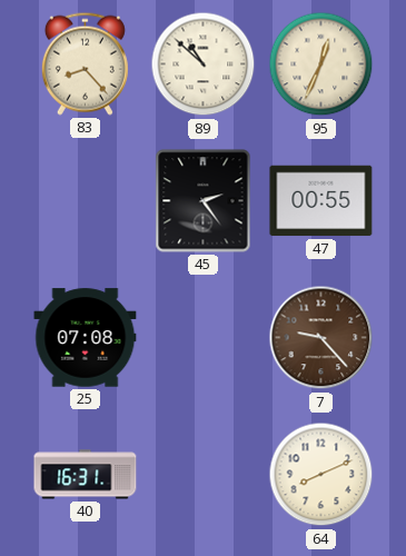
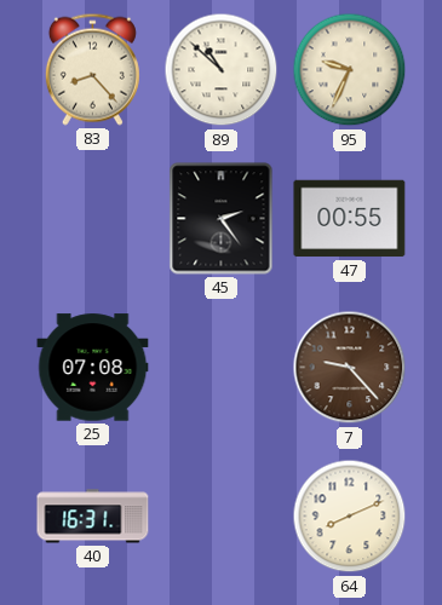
95: 12:34 -> 9:34
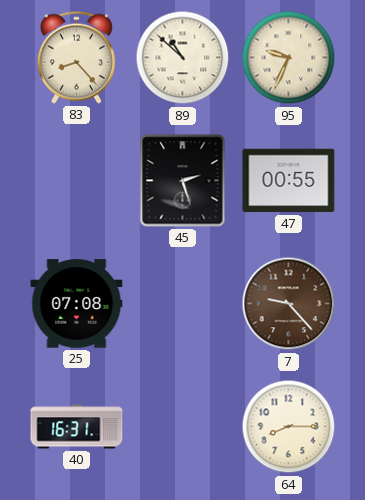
45: 2:24 -> 2:27
64: 8:11 -> 8:15
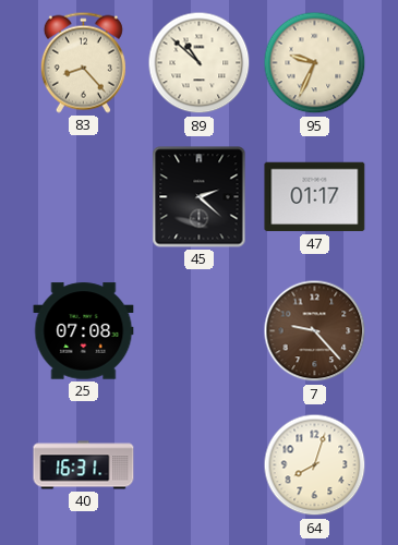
45: 2:27 -> 2:22
47: 00:55 -> 01:17
64: 8:15 -> 8:03
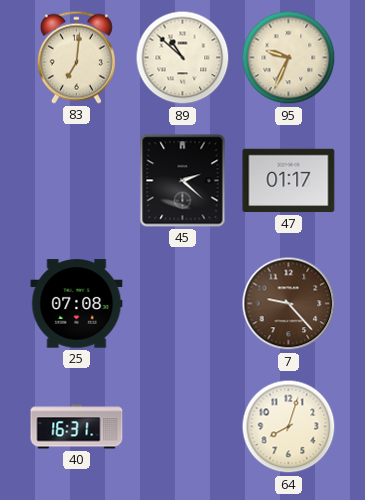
83: 8:23 -> 7:01
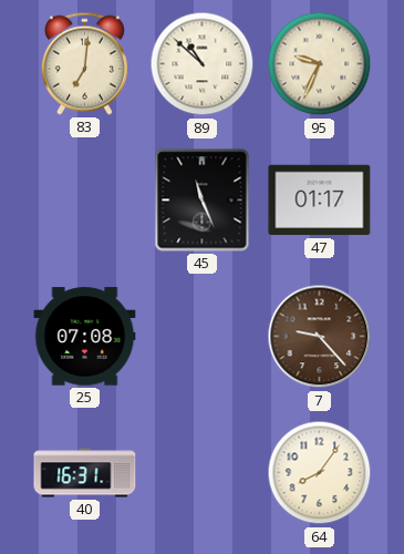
45: 2:22 -> 11:26
64: 8:03 -> 8:06
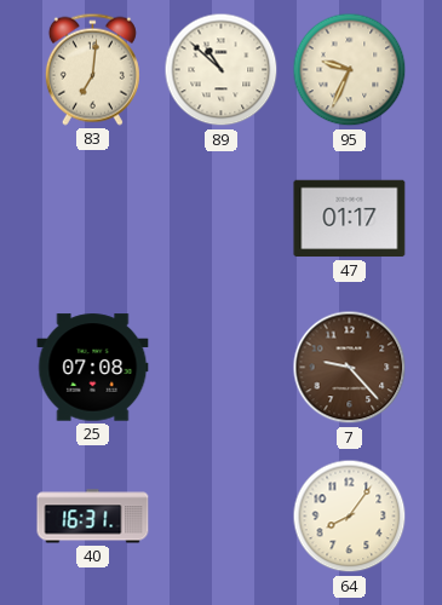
45: 11:26 -> none
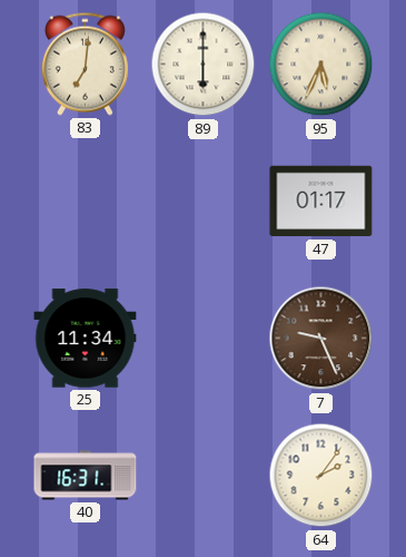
89: 10:52 -> 6:00
95: 9:34 -> 5:34
25: 07:08 -> 11:34
7: 9:23 -> 9:26
64: 8:06 -> 2:06
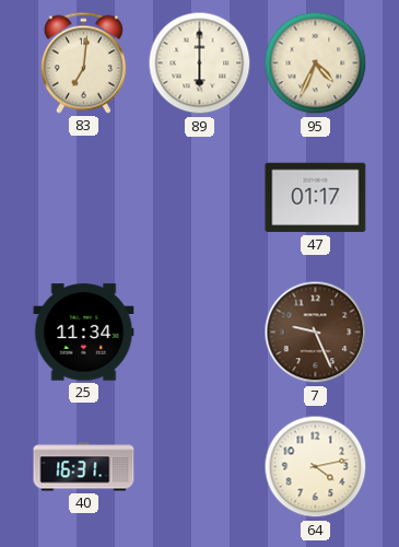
95: 5:34 -> 4:34
64: 2:06 -> 4:13
